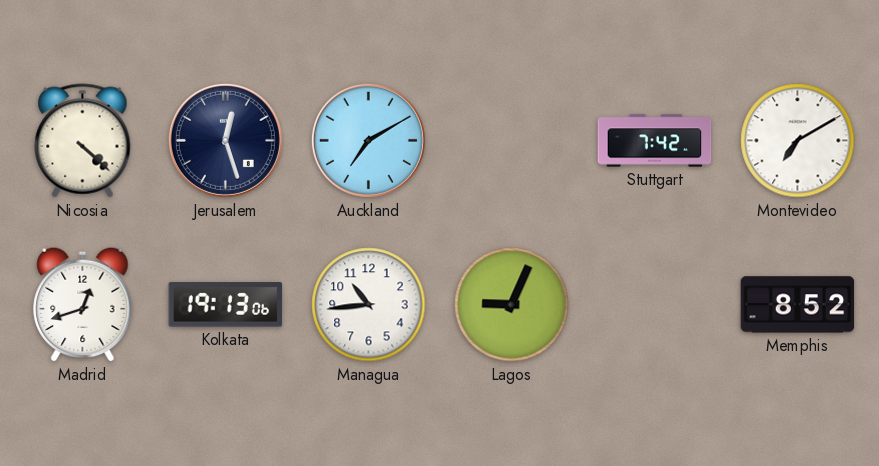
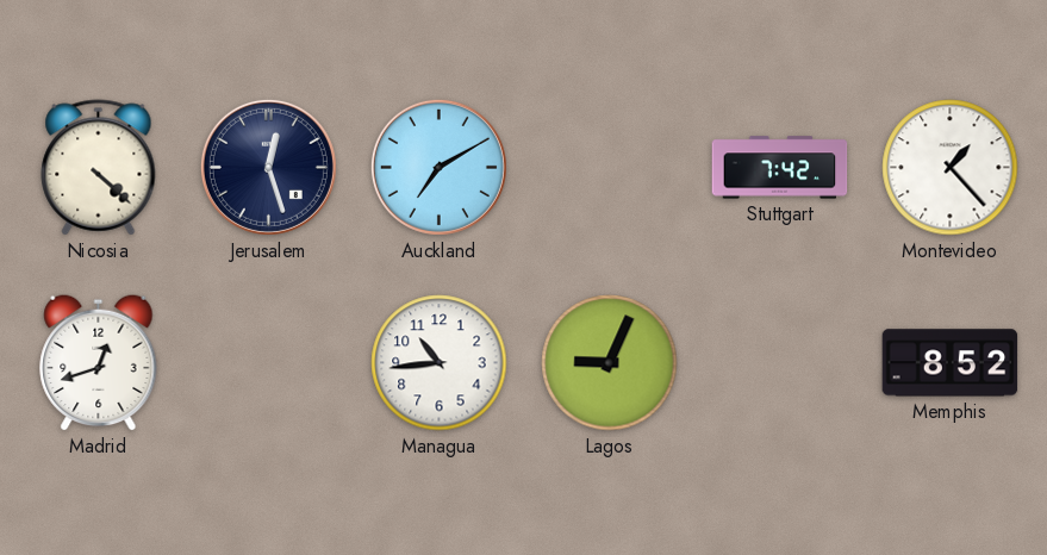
Montevideo: 7:10 -> 1:23
Kolkata: 19:13 -> none
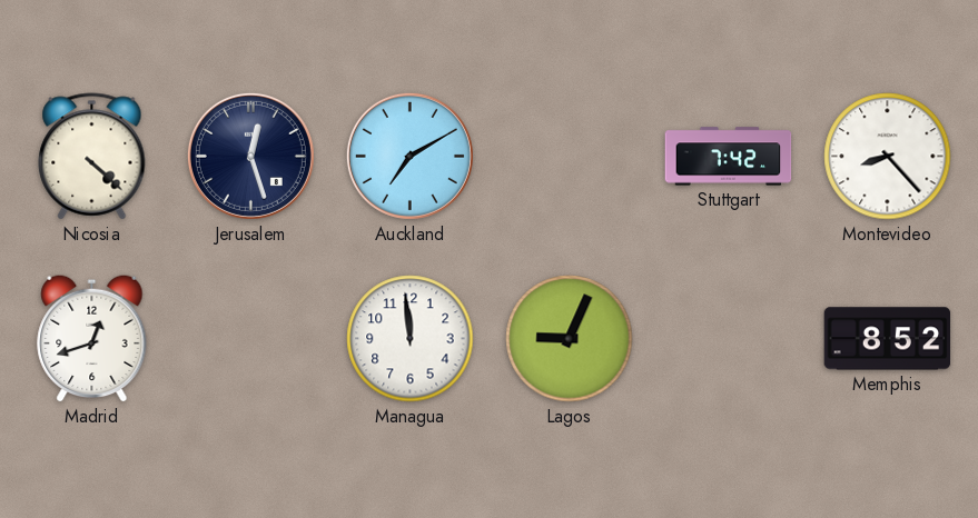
Montevideo: 1:23 -> 8:23
Managua: 10:44 -> 11:59
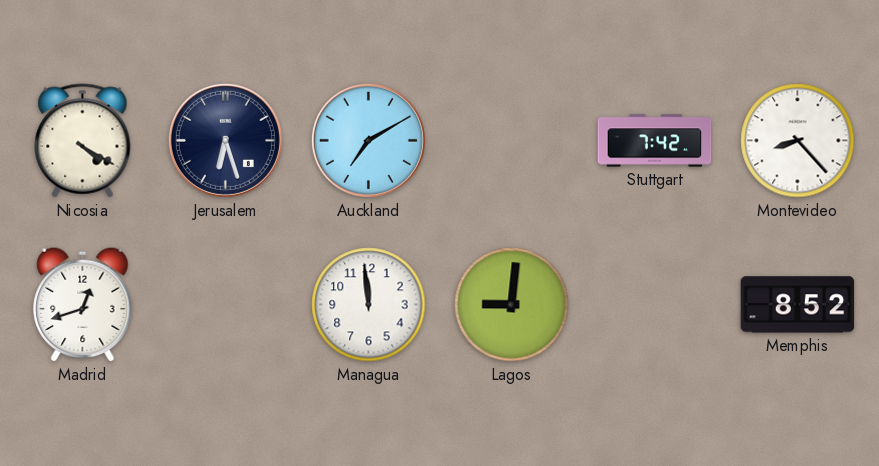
Nicosia: 4:22 -> 4:20
Jerusalem: 12:27 -> 6:27
Lagos: 9:04 -> 9:01
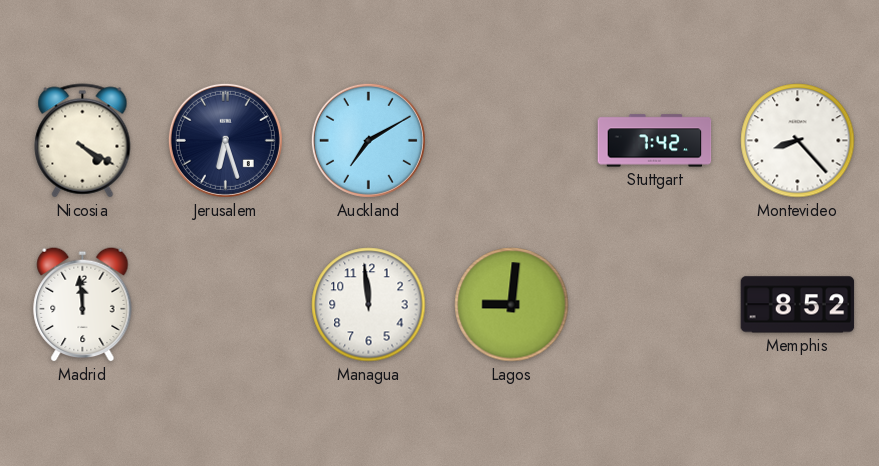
Madrid: 12:42 -> 11:59
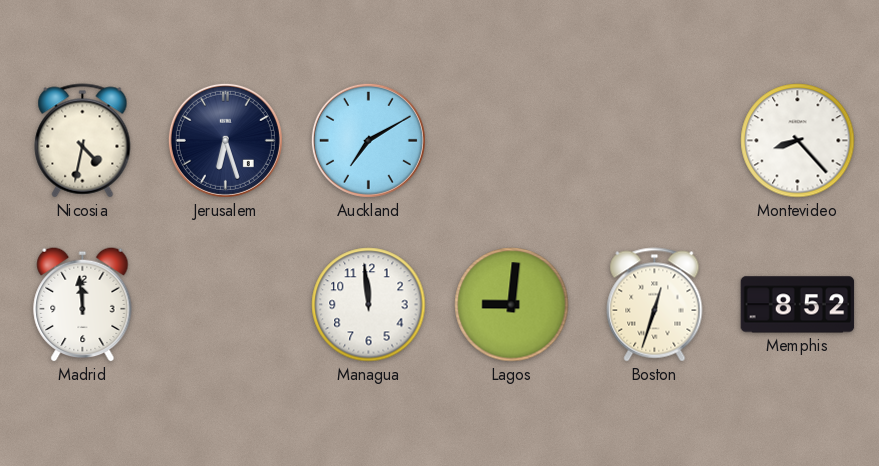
Nicosia: 4:20 -> 4:32
Stuttgart: 7:42 -> none
Boston: none -> 12:33
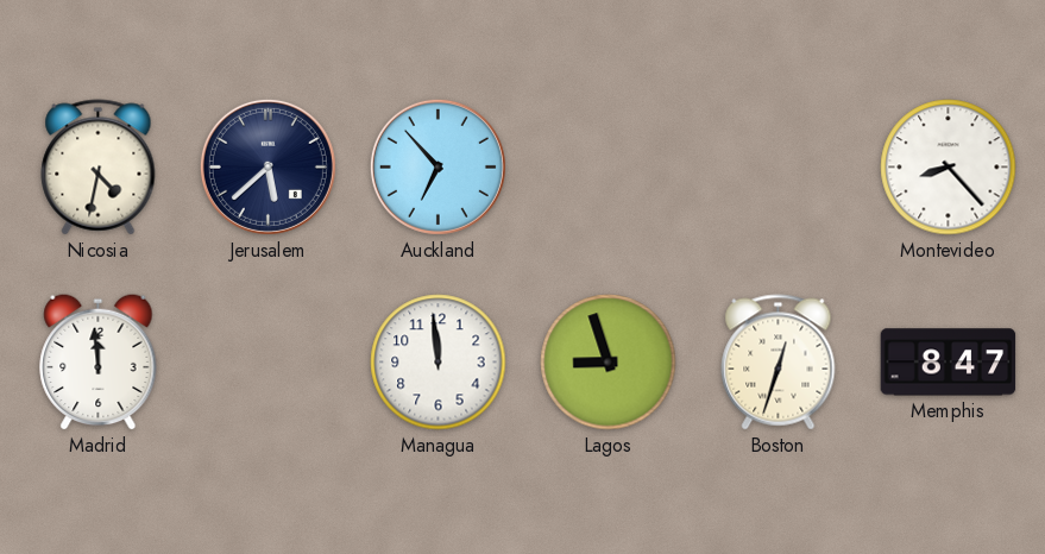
Jerusalem: 6:27 -> 5:38
Auckland: 7:10 -> 6:53
Lagos: 9:01 -> 8:57
Memphis: 8:52 -> 8:47
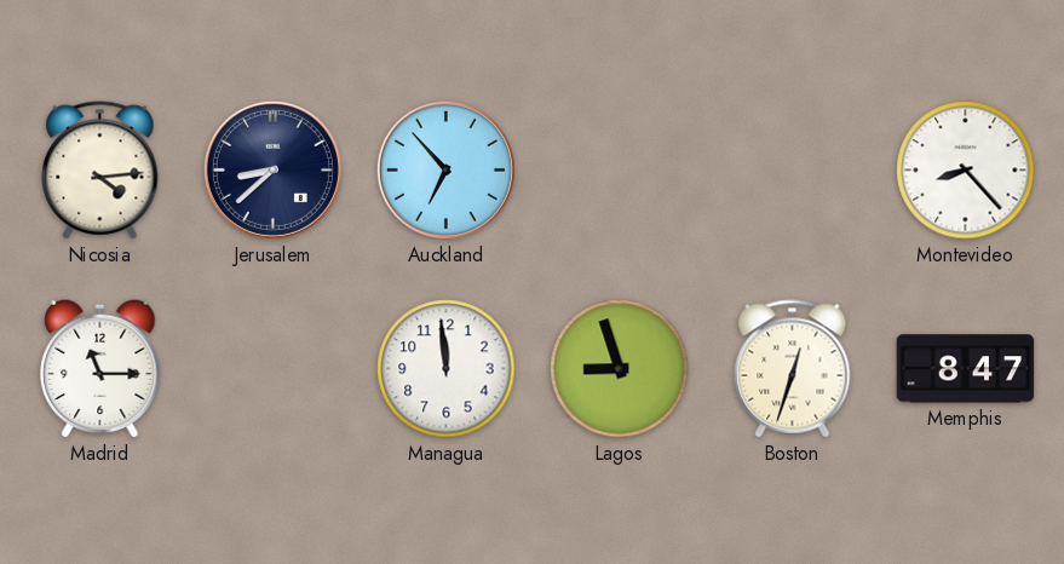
Nicosia: 4:32 -> 4:14
Jerusalem: 5:38 -> 8:38
Madrid: 11:59 -> 11:15
